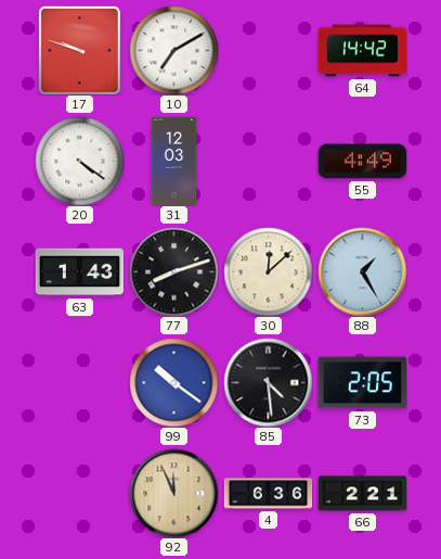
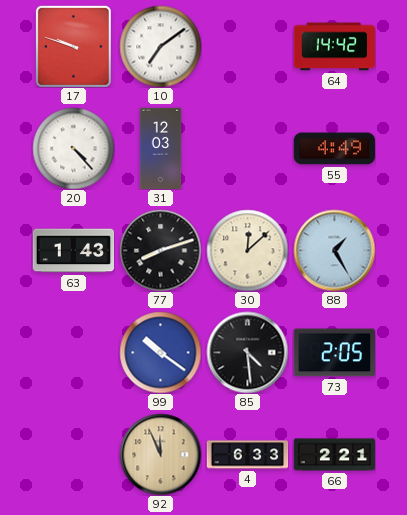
10: 7:10 -> 7:09
20: 4:21 -> 4:23
4: 6:36 -> 6:33
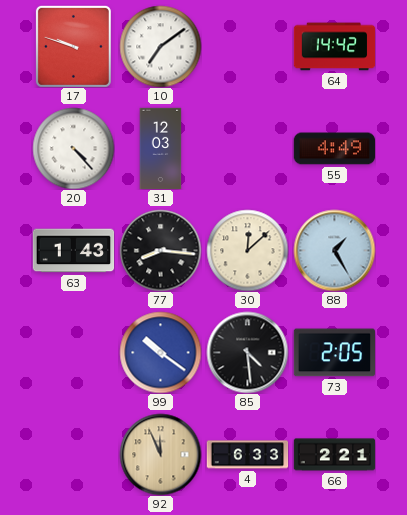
77: 8:12 -> 8:16
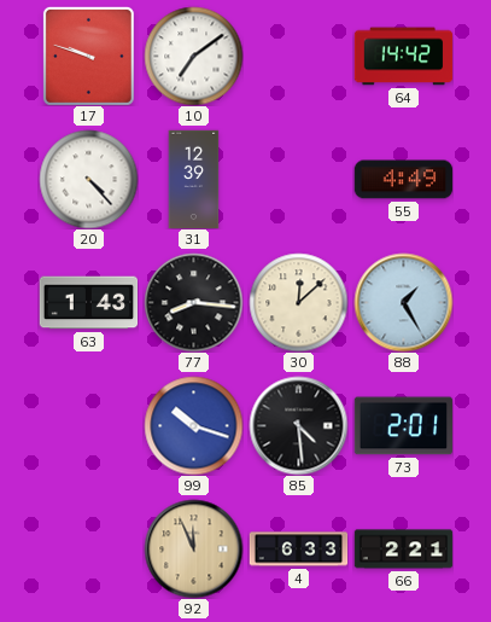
31: 12:03 -> 12:39
99: 10:21 -> 10:18
73: 2:05 -> 2:01
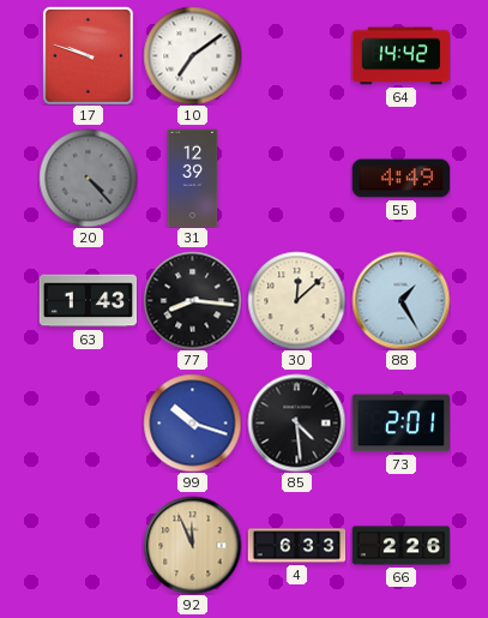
20 dial: white -> grey
66: 2:21 -> 2:26
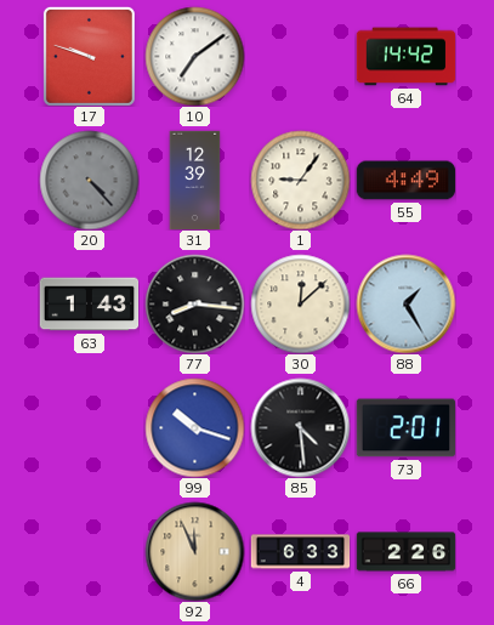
1: none -> 9:06
